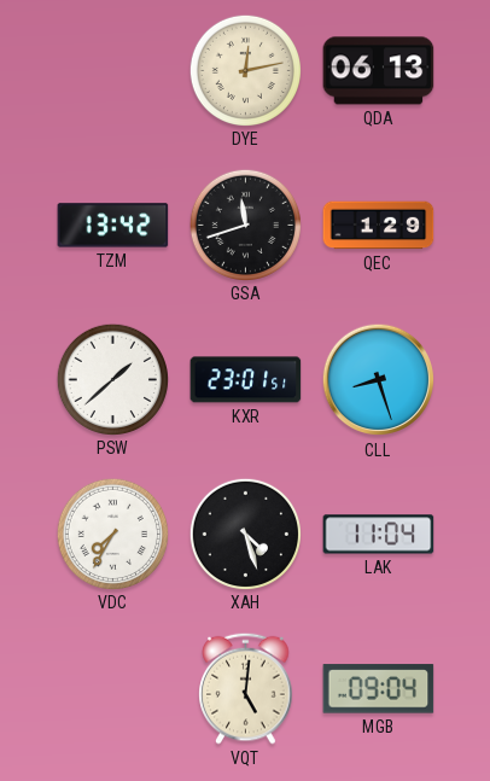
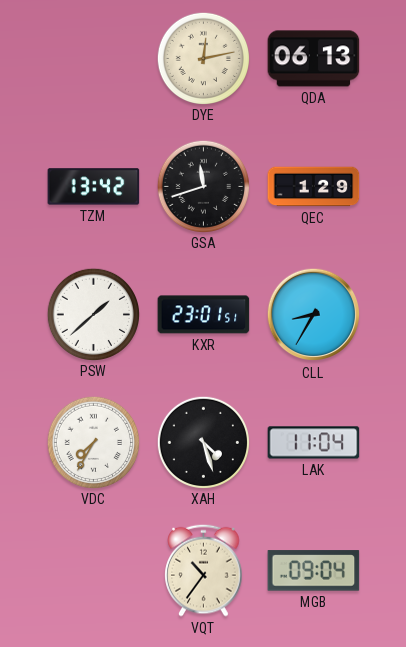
CLL: 8:27 -> 8:35
VQT: 5:01 -> 10:36
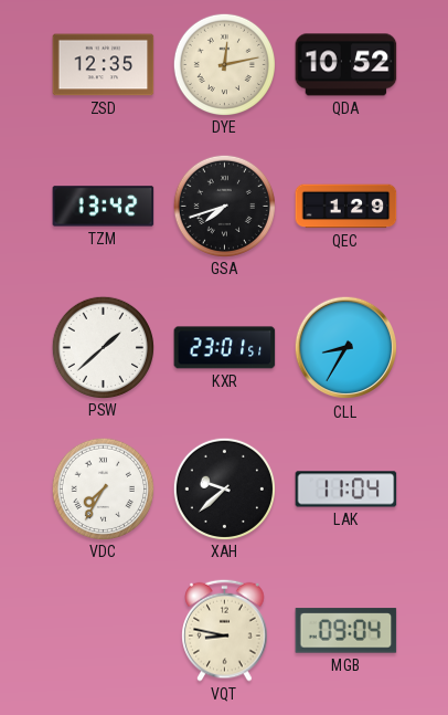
ZSD: none -> 12:35
QDA: 06:13 -> 10:52
GSA: 11:42 -> 7:42
XAH: 4:27 -> 9:38
VQT: 10:36 -> 8:47
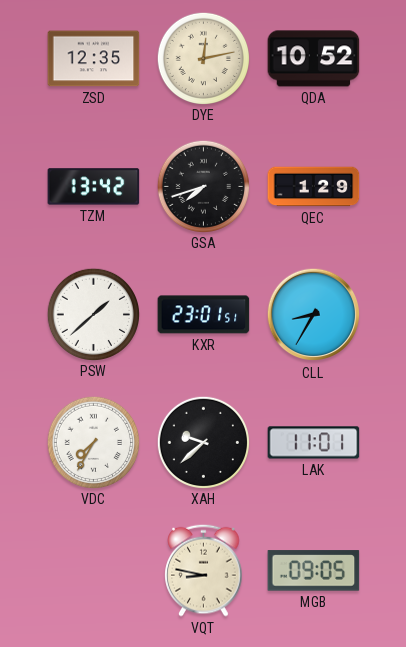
LAK: 11:04 -> 11:01
MGB: 09:04 -> 09:05
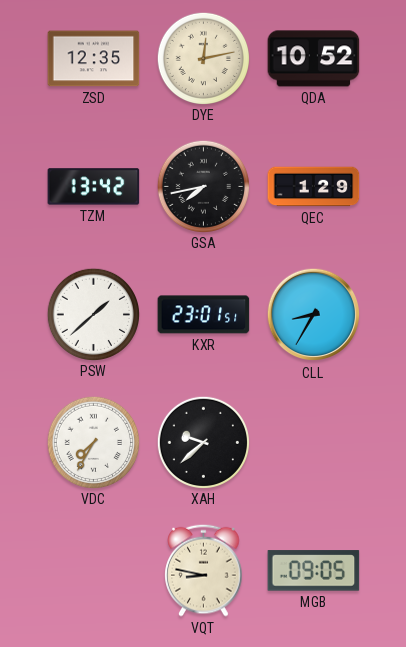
GSA: 7:42 -> 7:43
LAK: 11:01 -> none
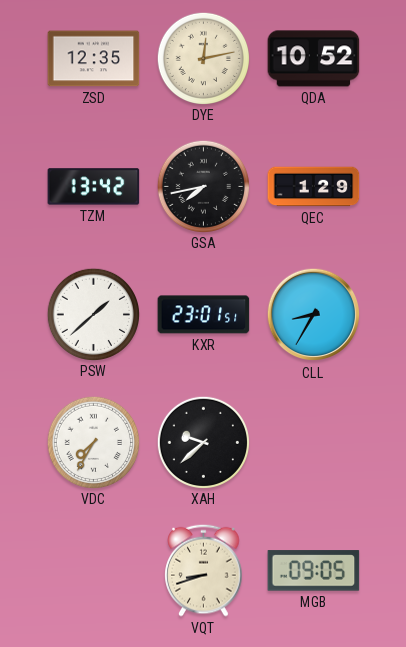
VQT: 8:47 -> 8:42
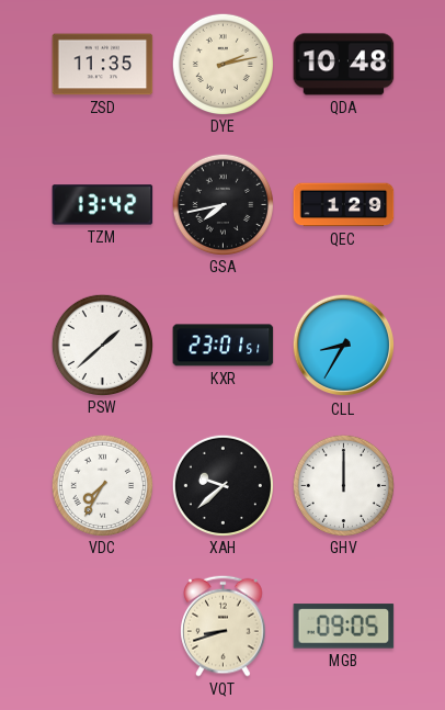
ZSD: 12:35 -> 11:35
DYE: 12:13 -> 2:13
QDA: 10:52 -> 10:48
GHV: none -> 12:00
